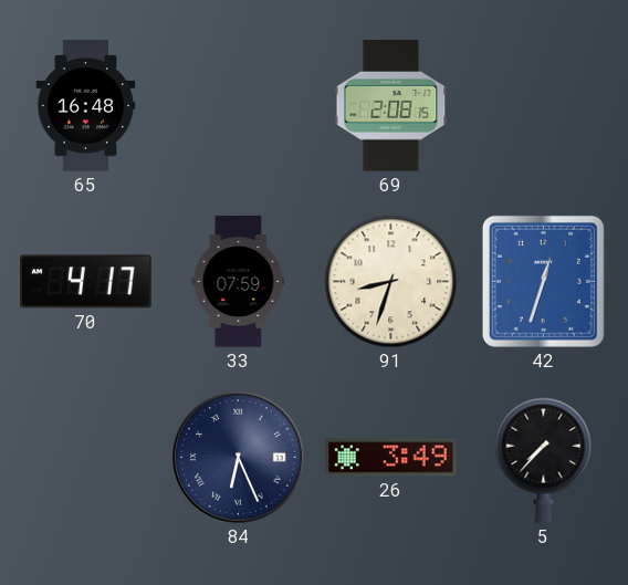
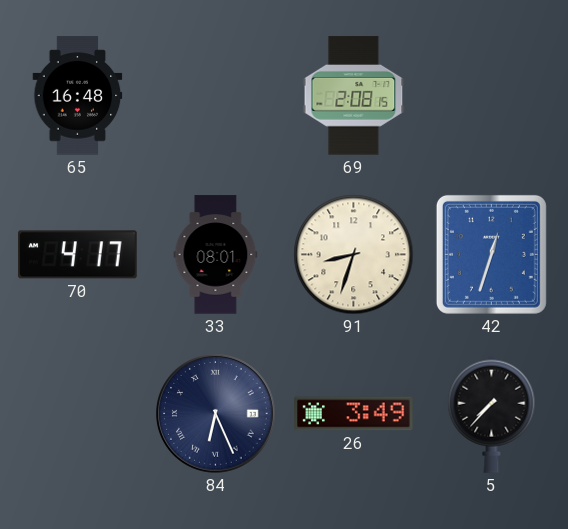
33: 07:59 -> 08:01
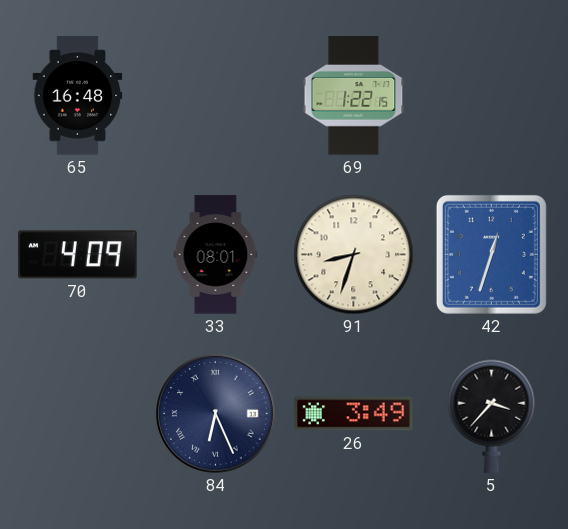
69: 2:08 -> 1:22
70: 4:17 -> 4:09
5: 7:37 -> 3:37
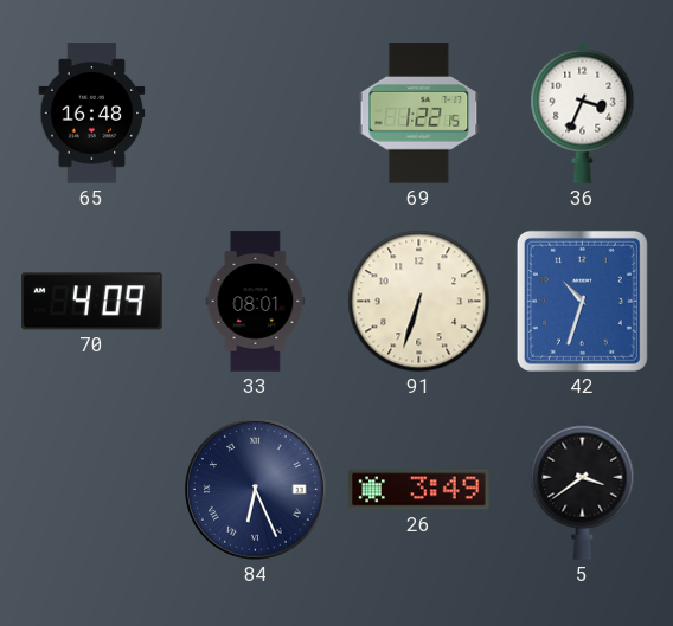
36: none -> 3:34
91: 8:33 -> 6:33
42: 12:33 -> 10:33
5: 3:37 -> 3:39
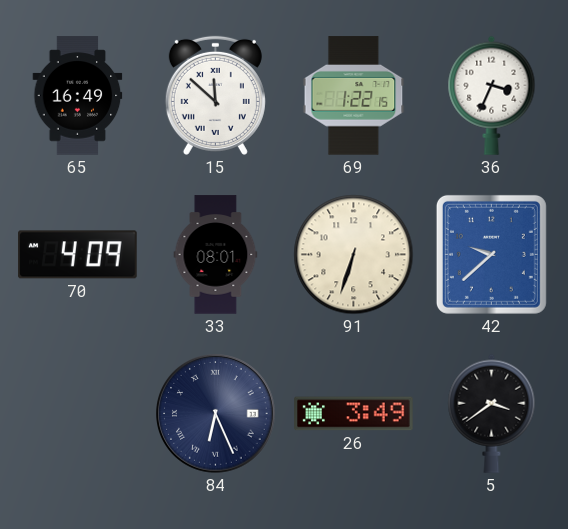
65: 16:48 -> 16:49
15: none -> 11:52
42: 10:33 -> 9:38
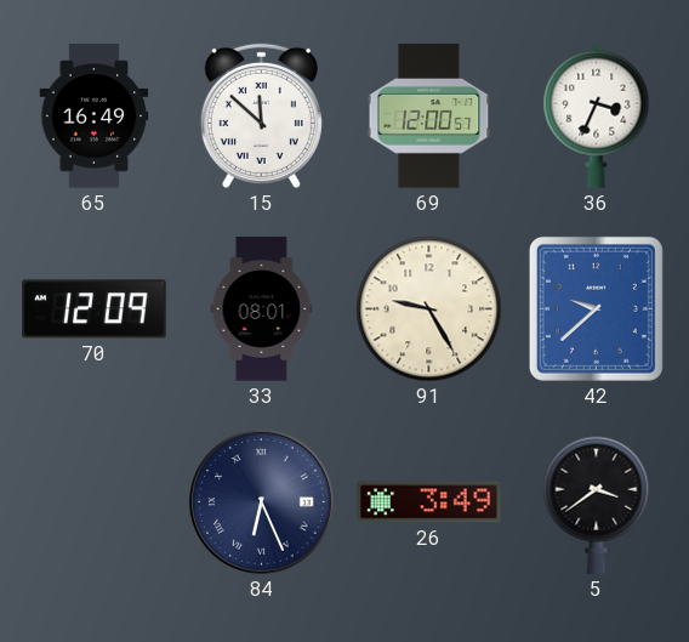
69: 1:22 -> 12:00
70: 4:09 -> 12:09
91: 6:33 -> 9:25
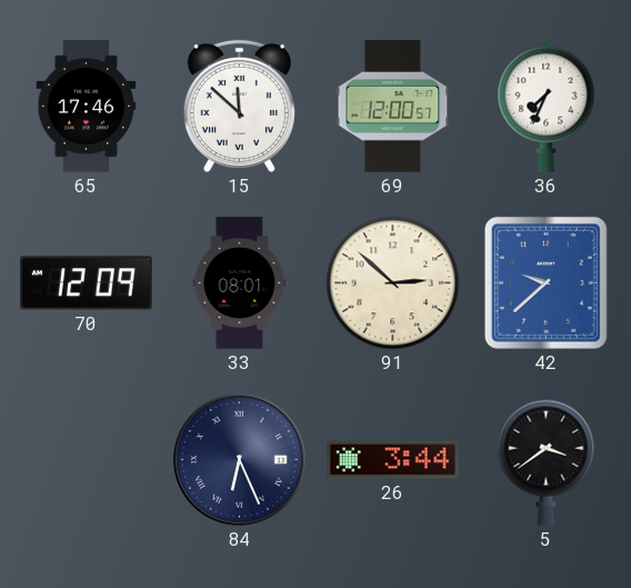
65: 16:49 -> 17:46
36: 3:34 -> 7:34
91: 9:25 -> 2:52
26: 3:49 -> 3:44
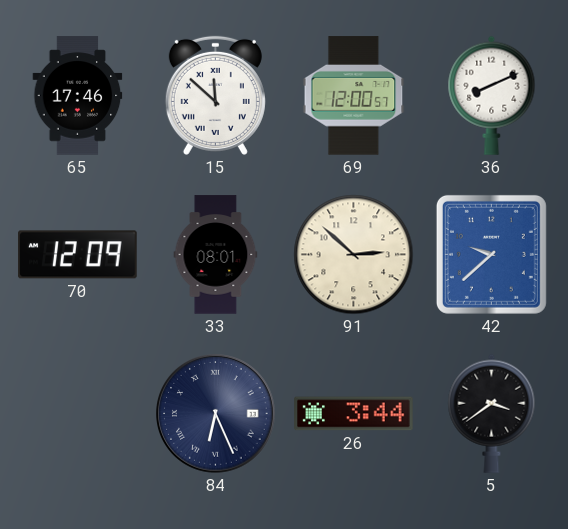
36: 7:34 -> 8:11
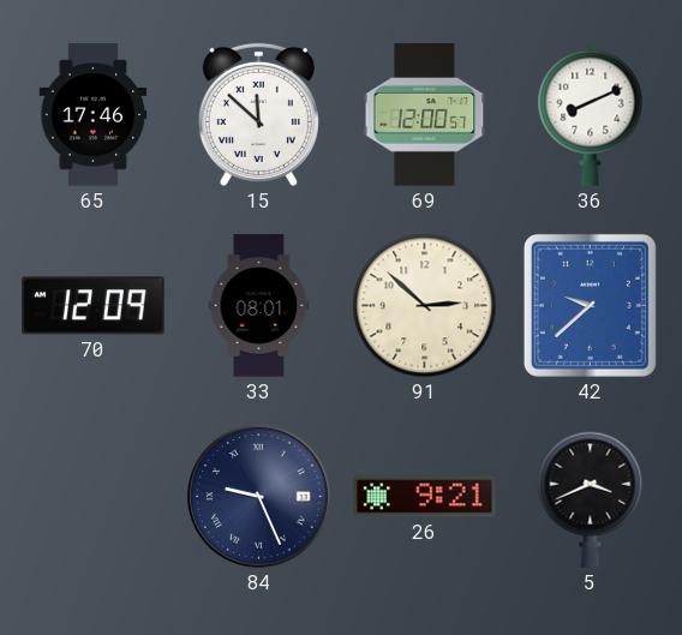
84: 6:26 -> 9:26
26: 3:44 -> 9:21
5: 3:39 -> 3:41
